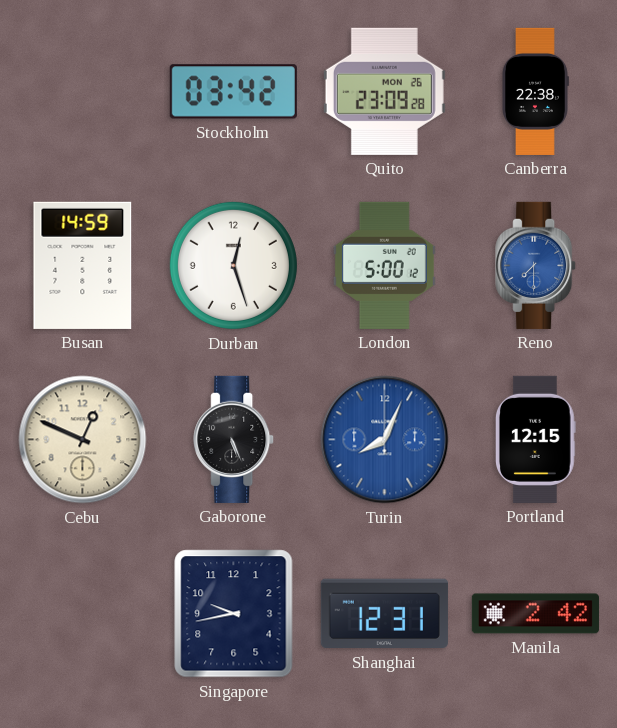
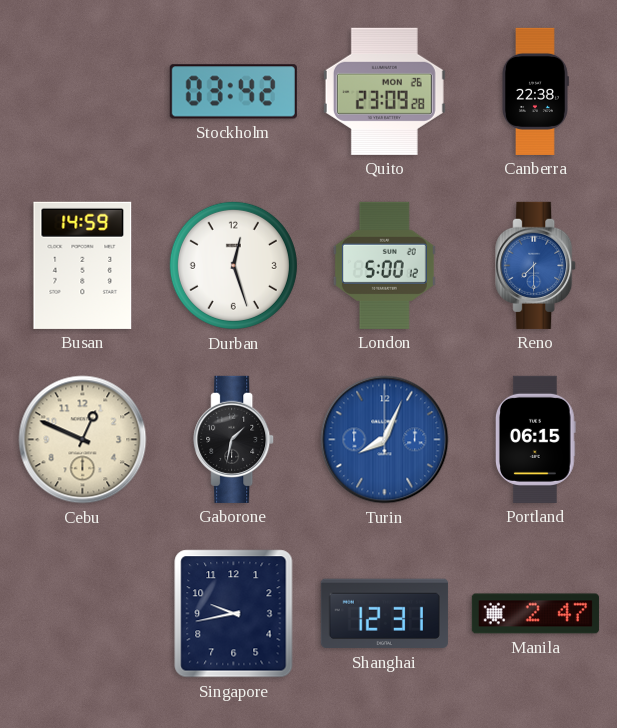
Gaborone: 5:26 -> 1:32
Portland: 12:15 -> 06:15
Manila: 2:42 -> 2:47
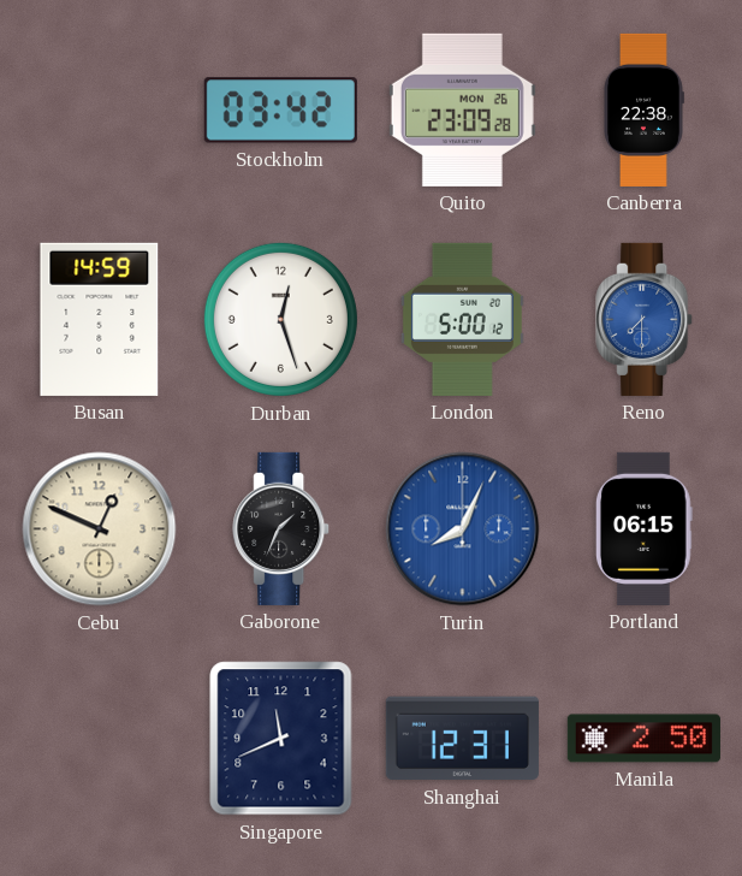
Gaborone: 1:32 -> 1:34
Singapore: 9:43 -> 11:41
Manila: 2:47 -> 2:50
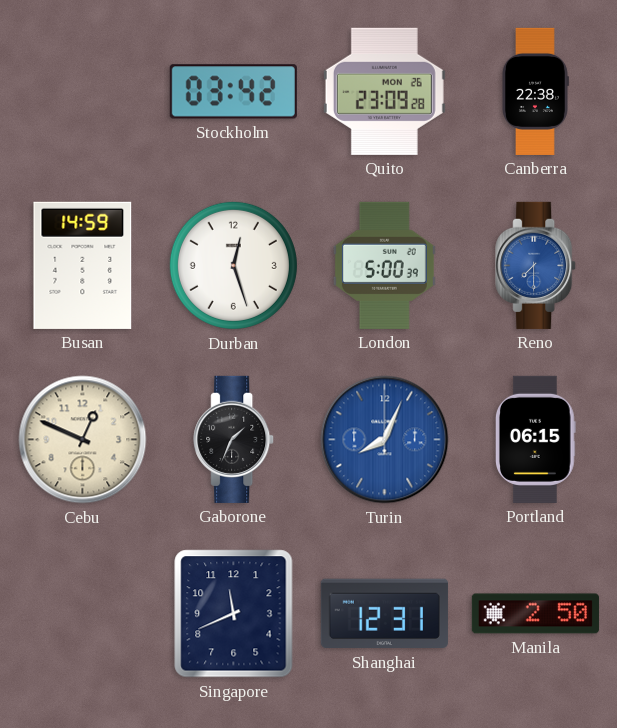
London: 5:00:12 -> 5:00:39
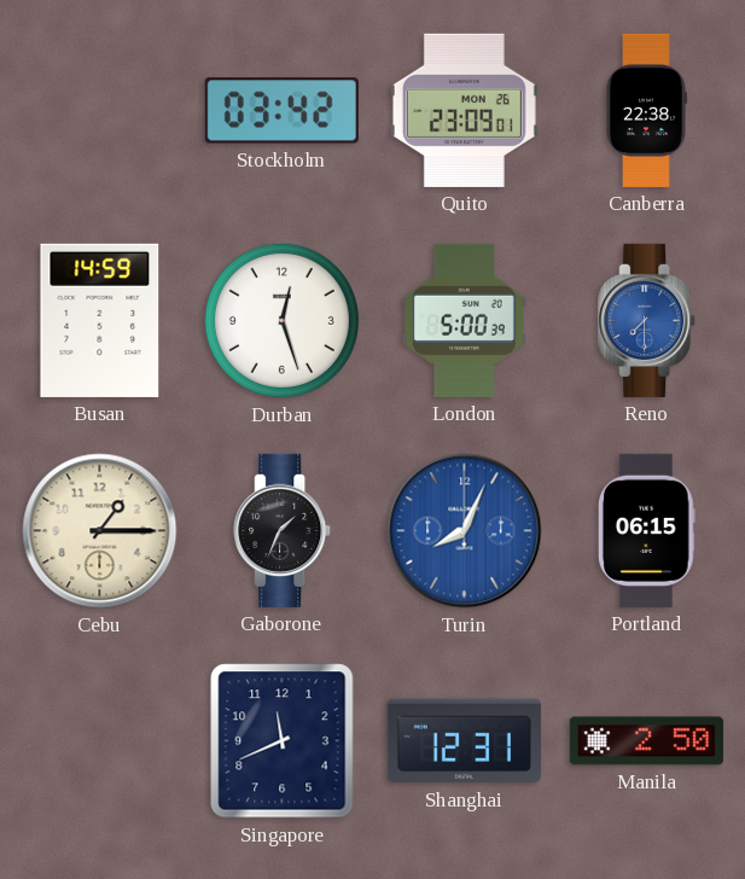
Quito: 23:09:28 -> 23:09:01
Cebu: 12:49 -> 1:15
